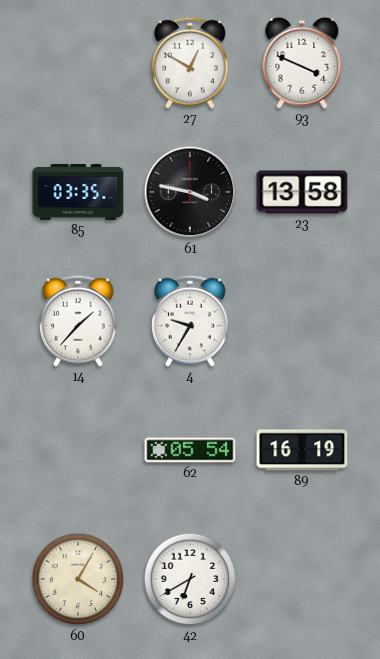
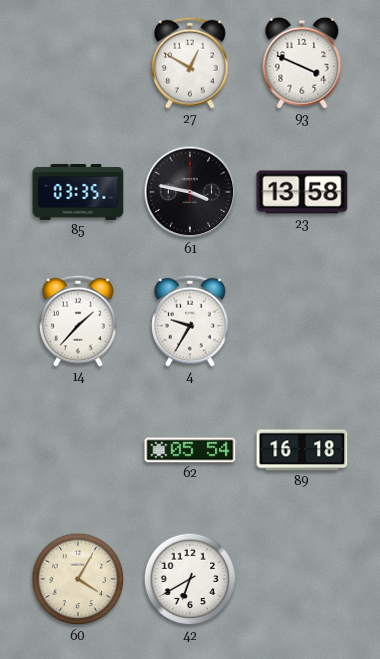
89: 16:19 -> 16:18
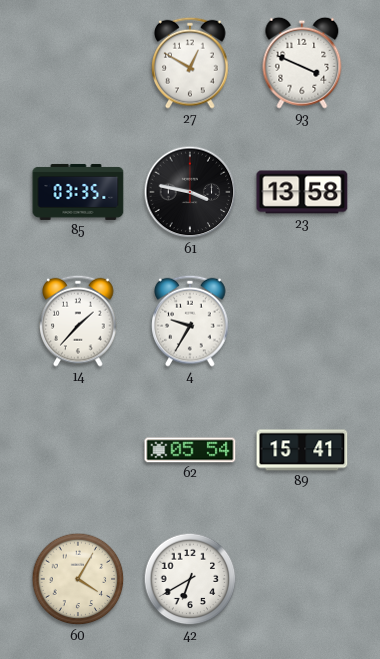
89: 16:18 -> 15:41
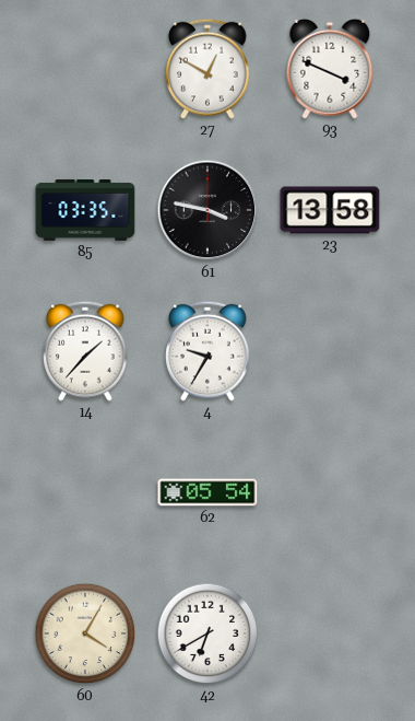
89: 15:41 -> none
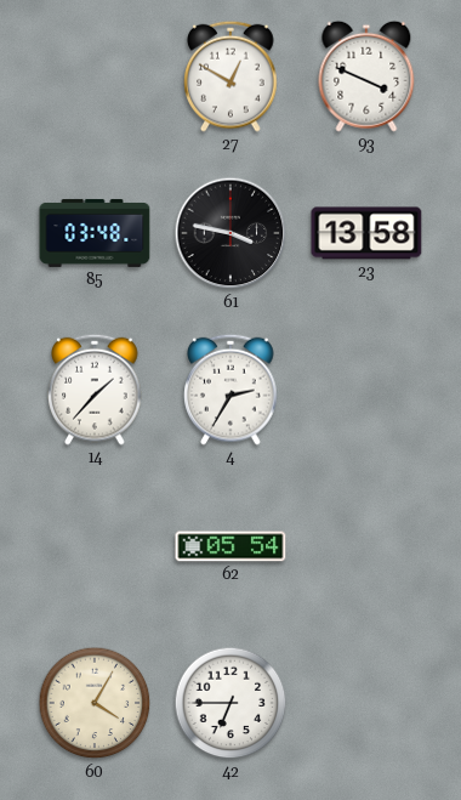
85: 03:35 -> 03:48
4: 9:35 -> 2:35
42: 6:40 -> 6:45
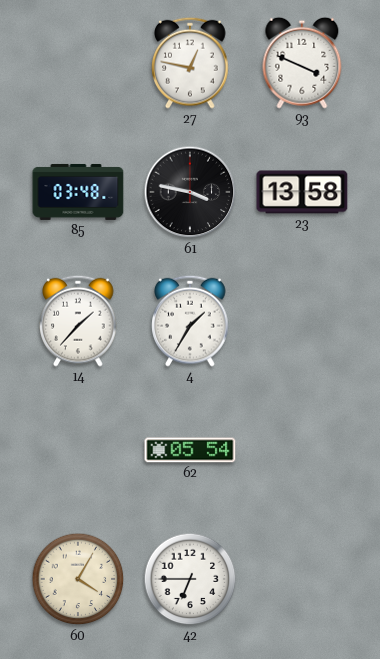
27: 12:50 -> 12:47
4: 2:35 -> 1:35
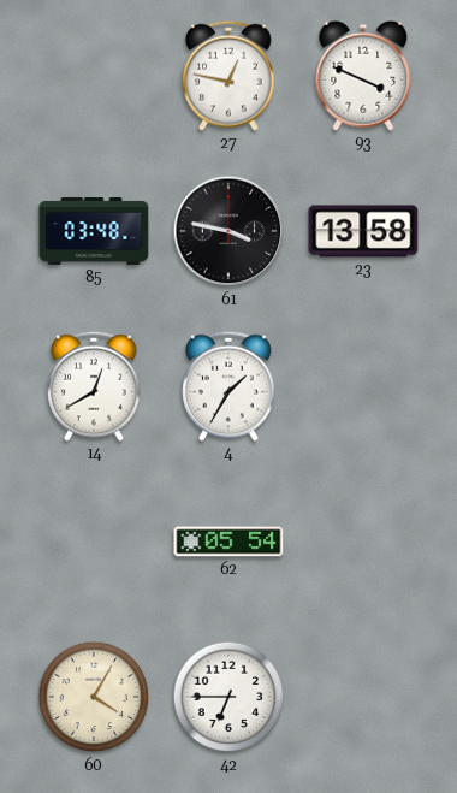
14: 1:37 -> 12:40
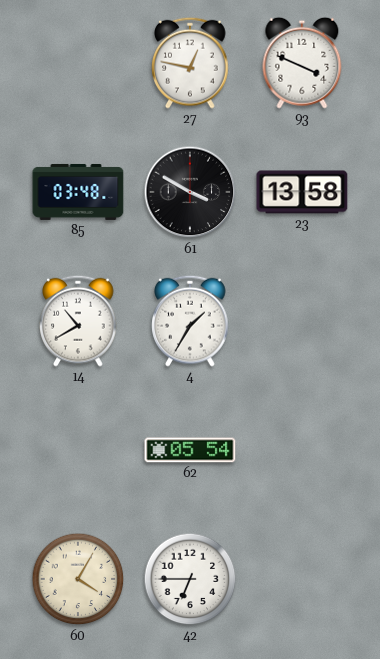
61: 3:47 -> 3:50
14: 12:40 -> 10:40
